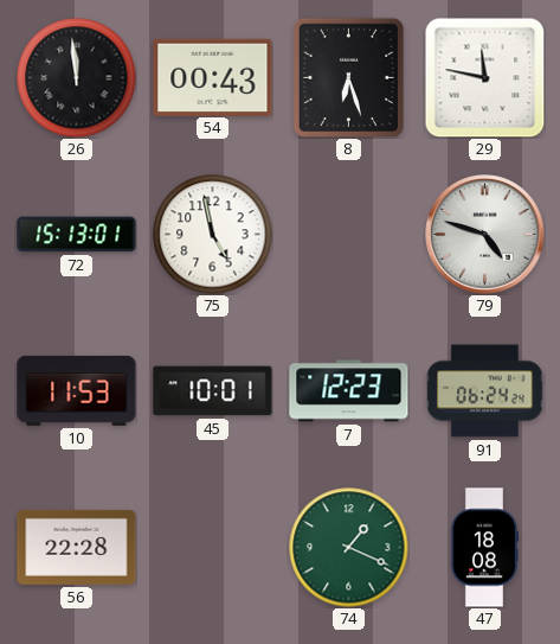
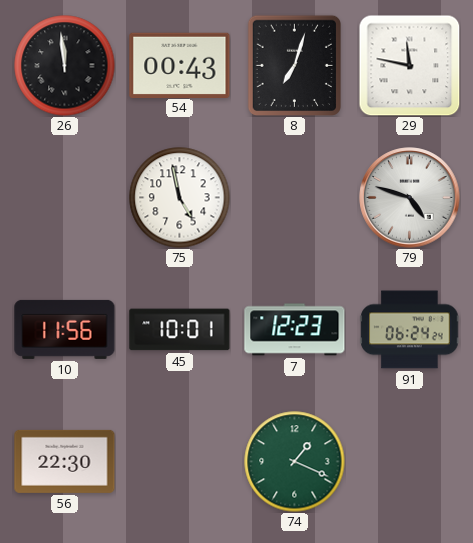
8: 6:27 -> 7:03
72: 15:13 -> none
10: 11:53 -> 11:56
56: 22:28 -> 22:30
47: 18:08 -> none
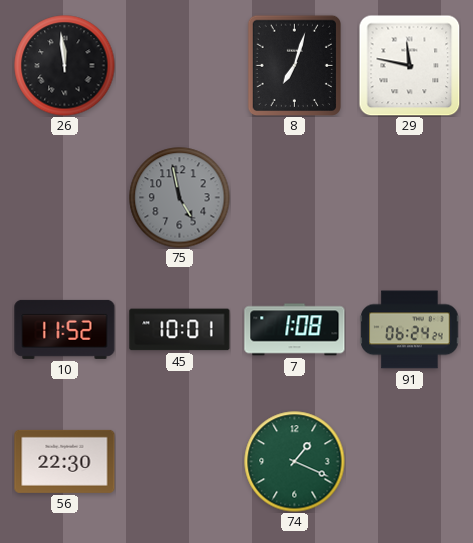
54: 00:43 -> none
75 dial: white -> grey
79: 4:48 -> none
10: 11:56 -> 11:52
7: 12:23 -> 1:08
